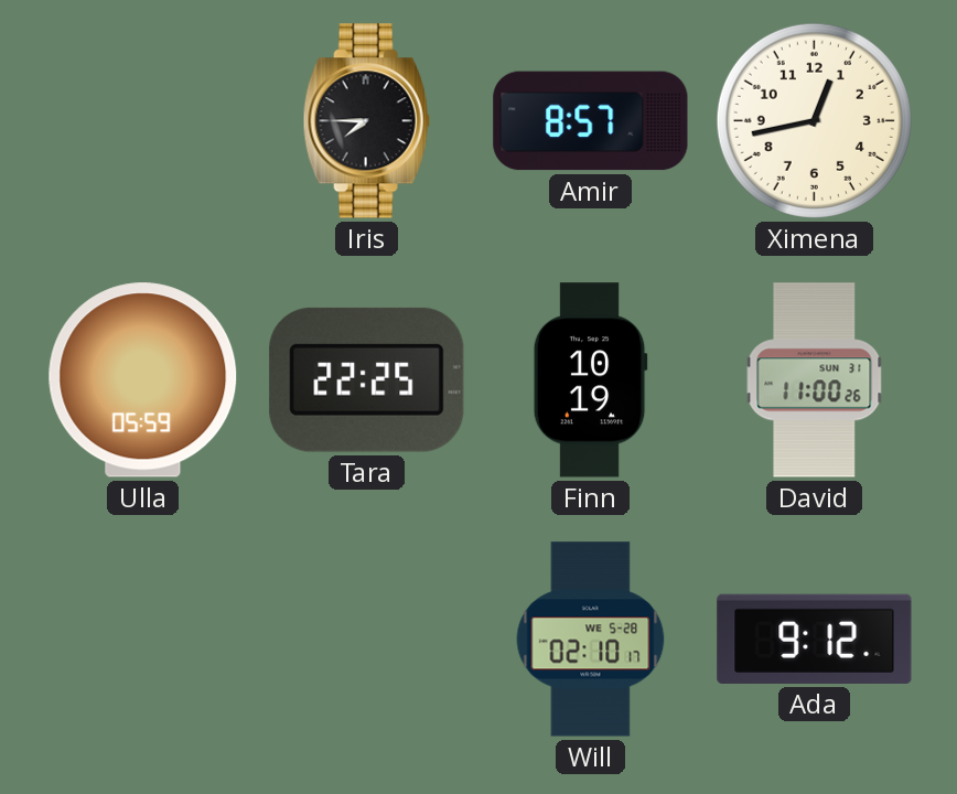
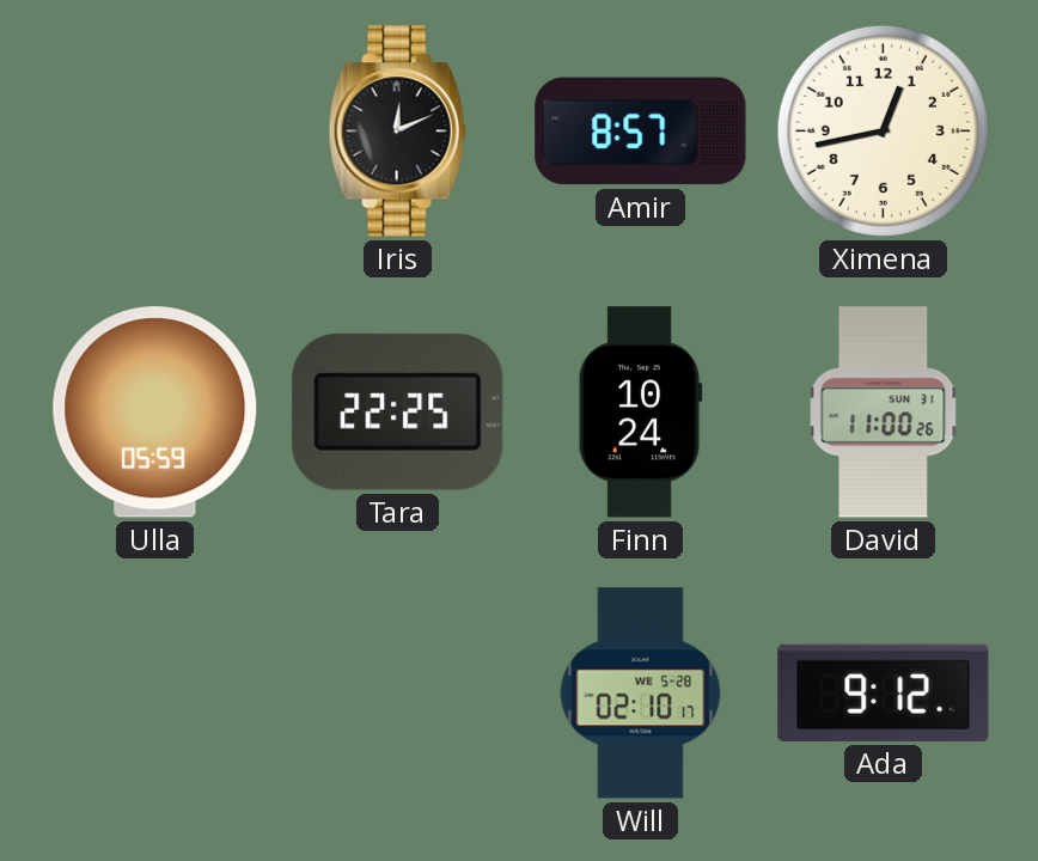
Iris: 7:45 -> 12:11
Finn: 10:19 -> 10:24
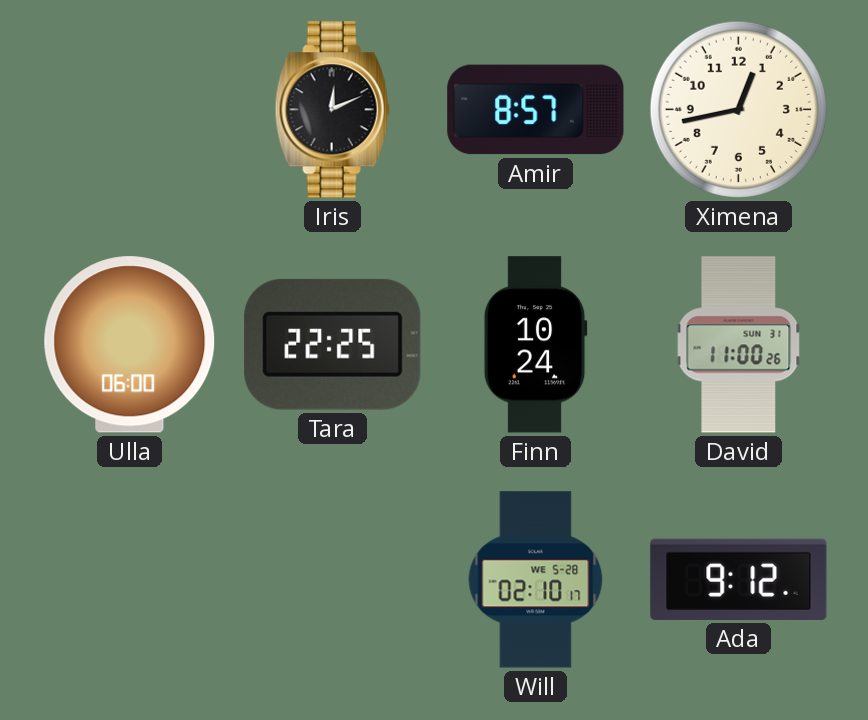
Ulla: 05:59 -> 06:00
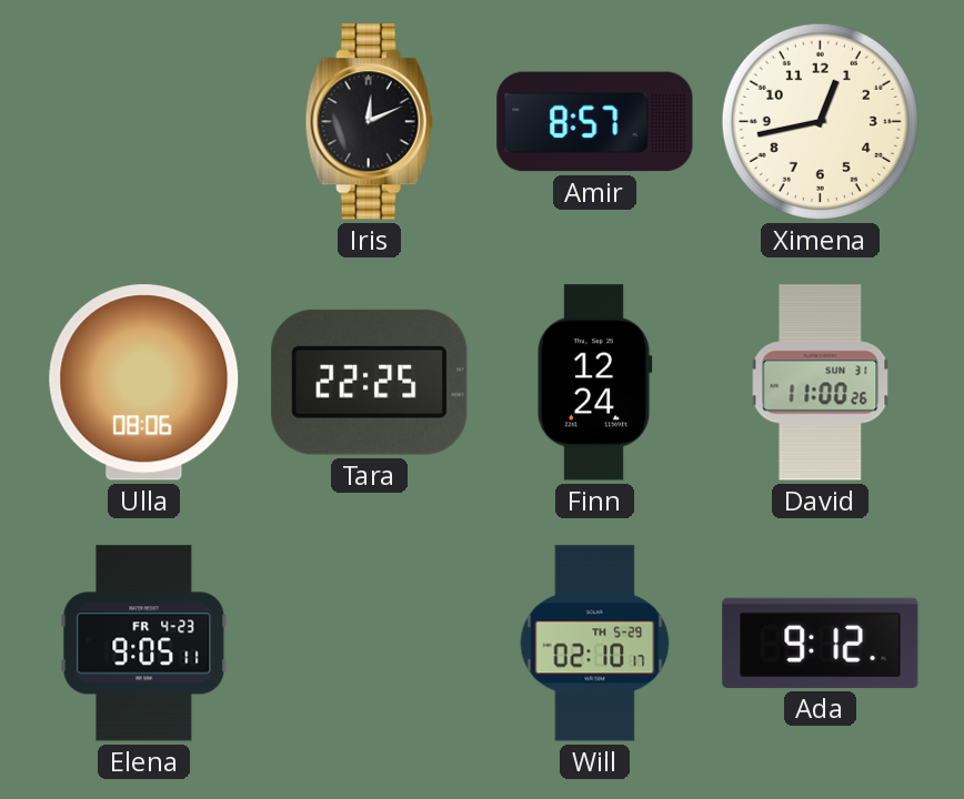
Ulla: 06:00 -> 08:06
Finn: 10:24 -> 12:24
Elena: none -> 9:05
Will date: WE 5-28 -> TH 5-29
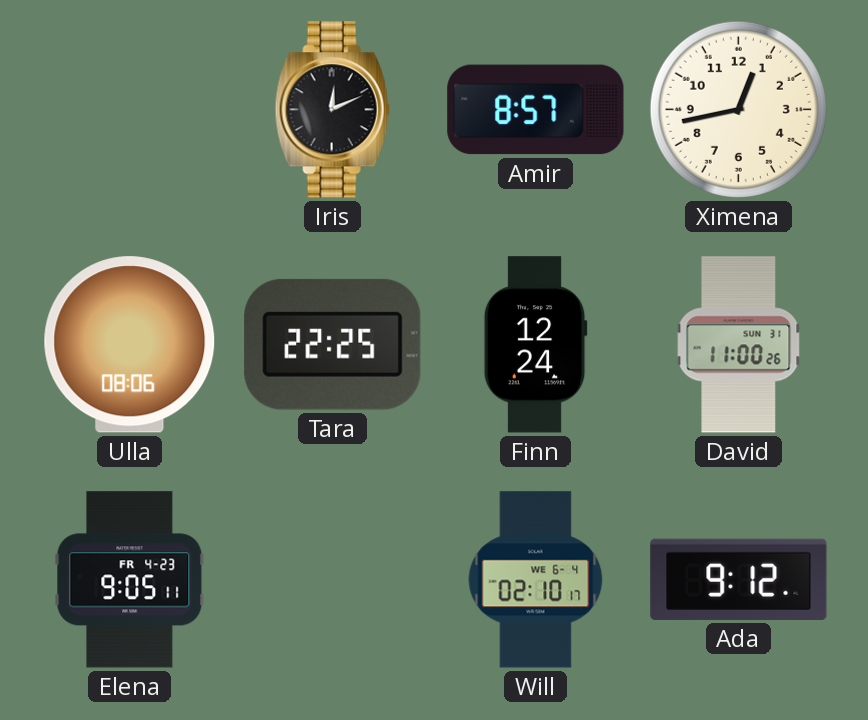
Will date: TH 5-29 -> WE 6-4
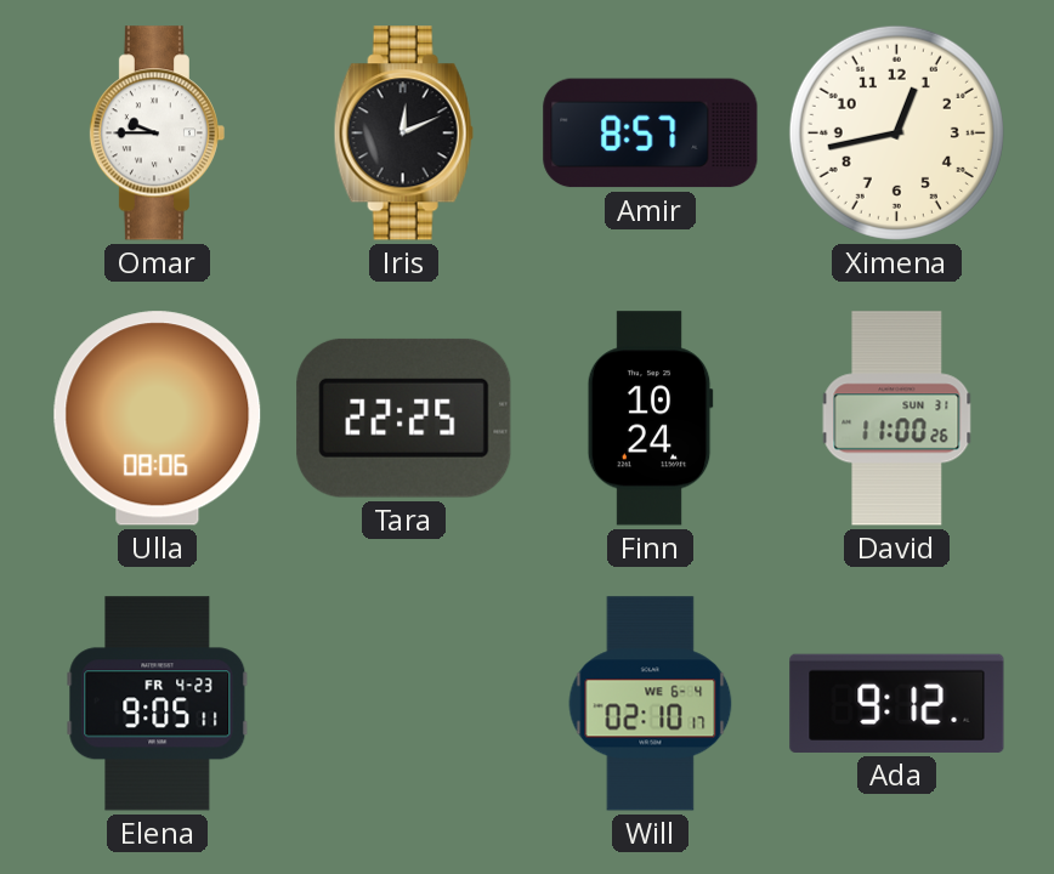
Omar: none -> 9:45
Finn: 12:24 -> 10:24
